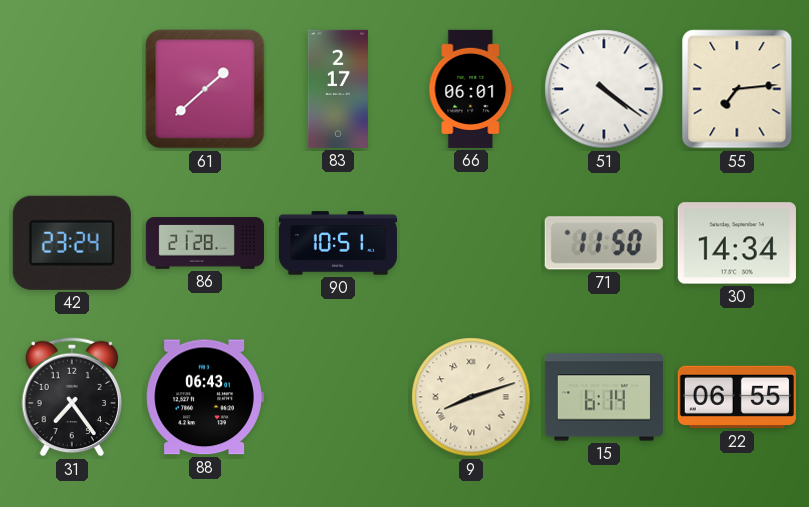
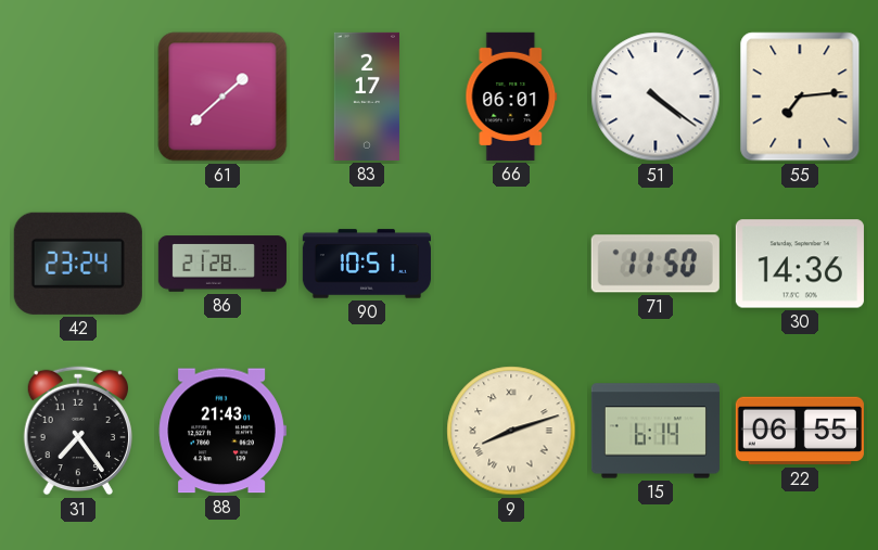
30: 14:34 -> 14:36
88: 06:43 -> 21:43
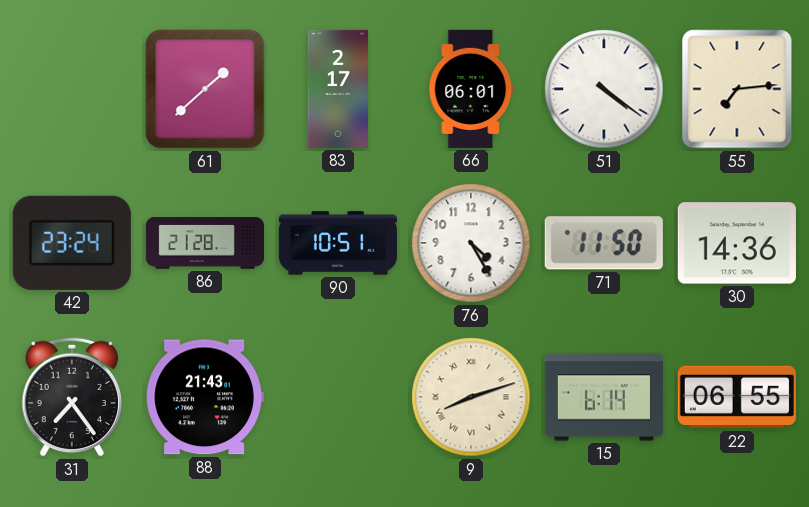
76: none -> 4:25
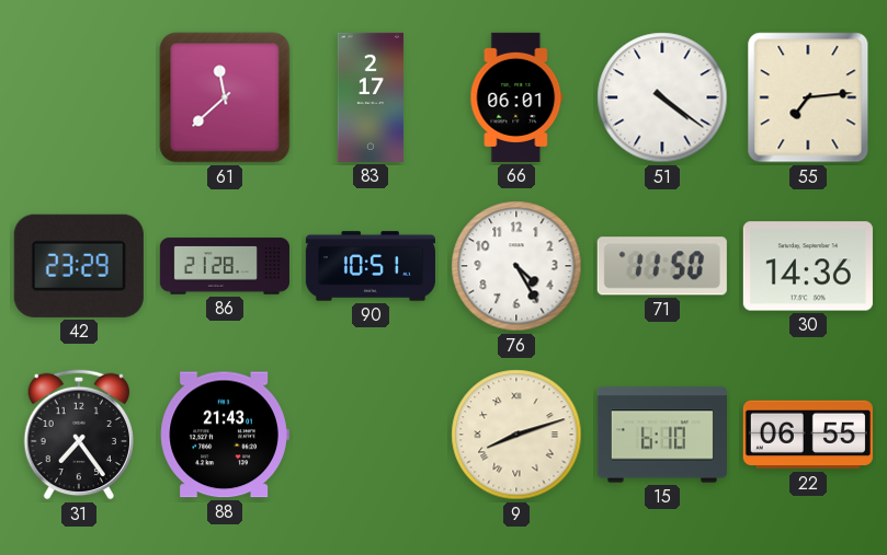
61: 1:38 -> 11:38
42: 23:24 -> 23:29
15: 6:14 -> 6:10
